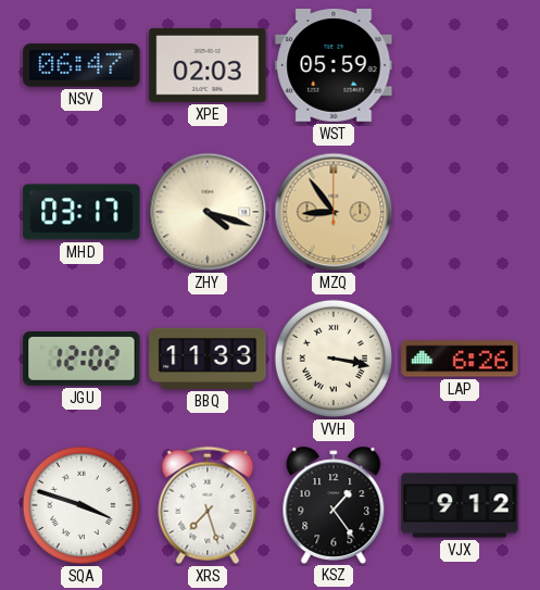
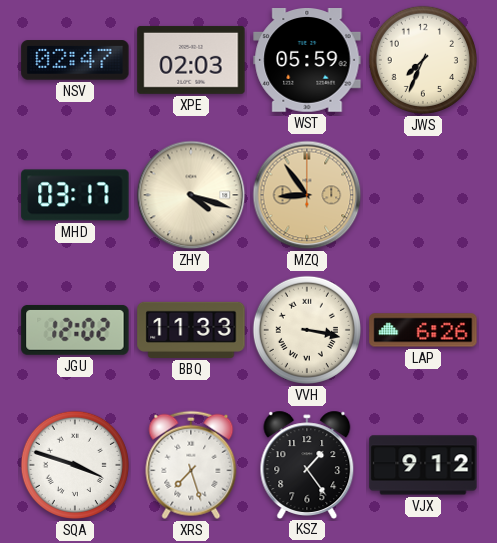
NSV: 06:47 -> 02:47
JWS: none -> 7:34
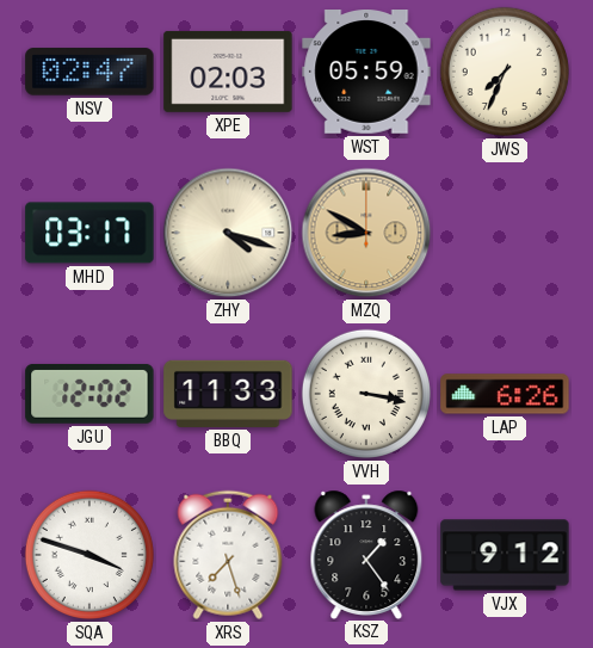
MZQ: 8:54 -> 8:50
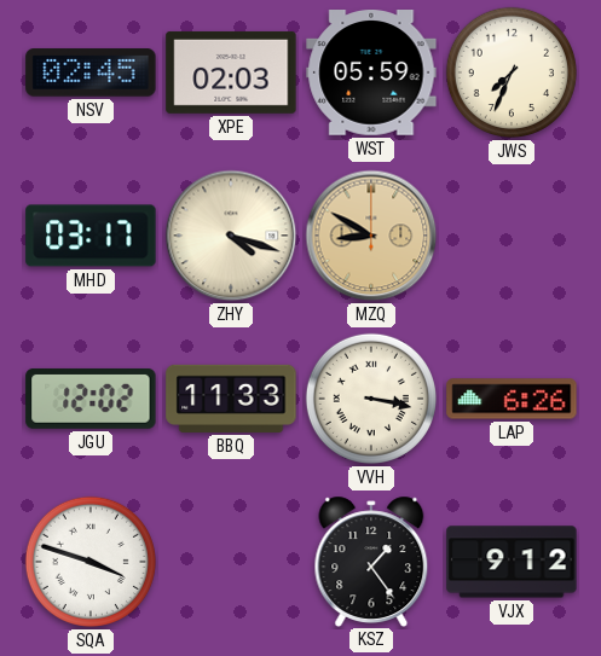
NSV: 02:47 -> 02:45
XRS: 7:27 -> none
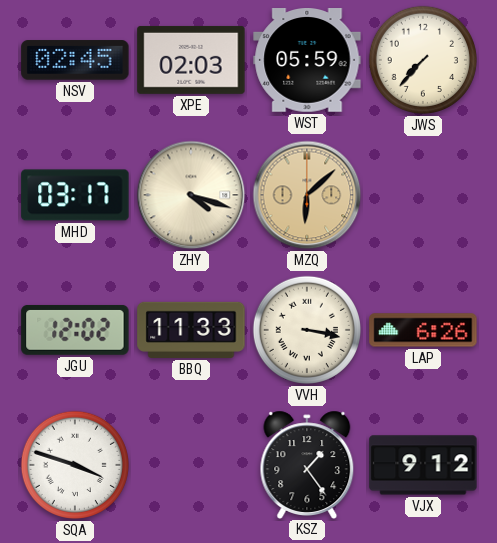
JWS: 7:34 -> 7:37
MZQ: 8:50 -> 6:08
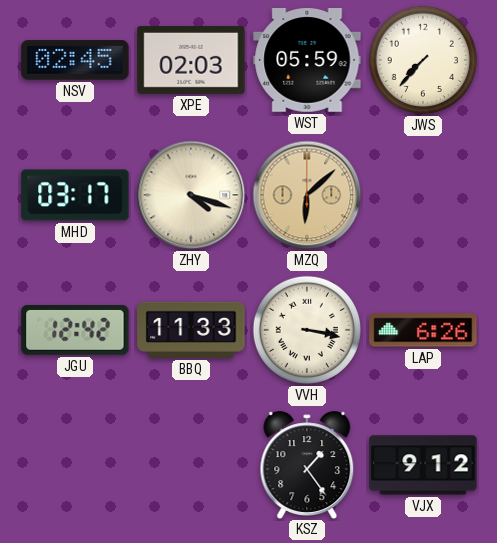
JGU: 12:02 -> 12:42
SQA: 3:48 -> none
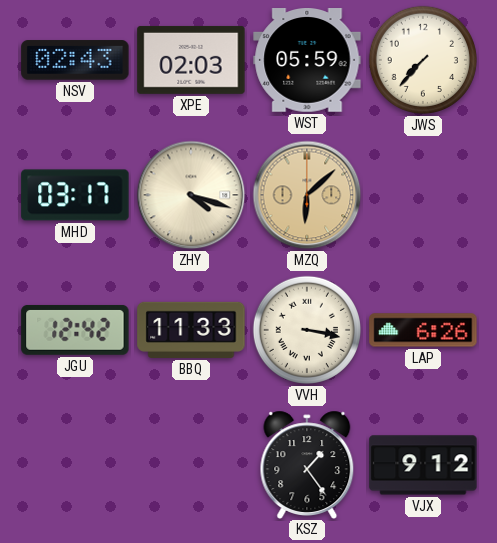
NSV: 02:45 -> 02:43
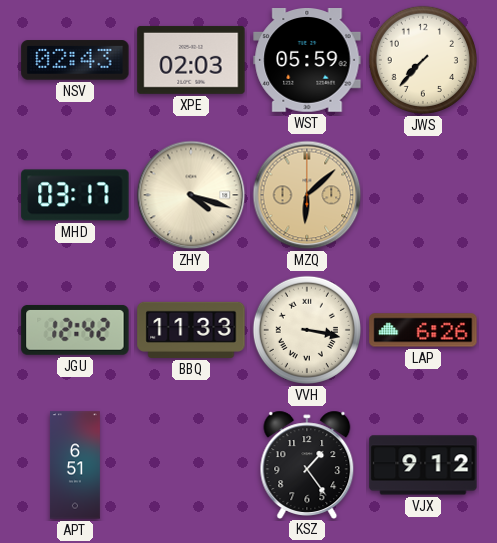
APT: none -> 6:51
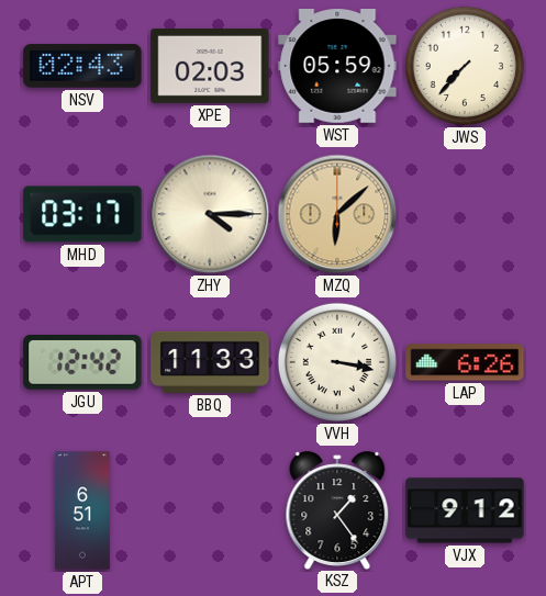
ZHY: 4:18 -> 4:15
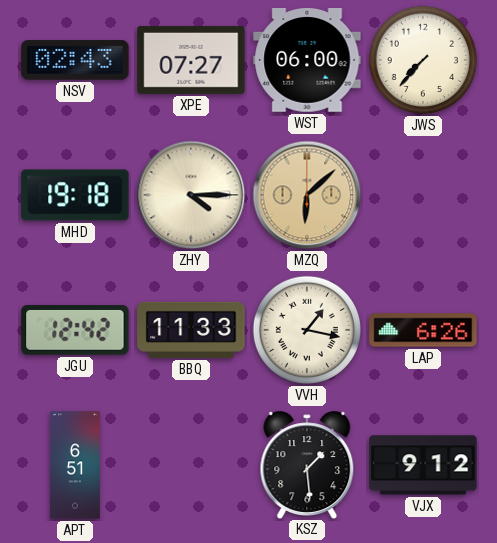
XPE: 02:03 -> 07:27
WST: 05:59 -> 06:00
MHD: 03:17 -> 19:18
VVH: 3:17 -> 1:17
KSZ: 1:24 -> 1:29
